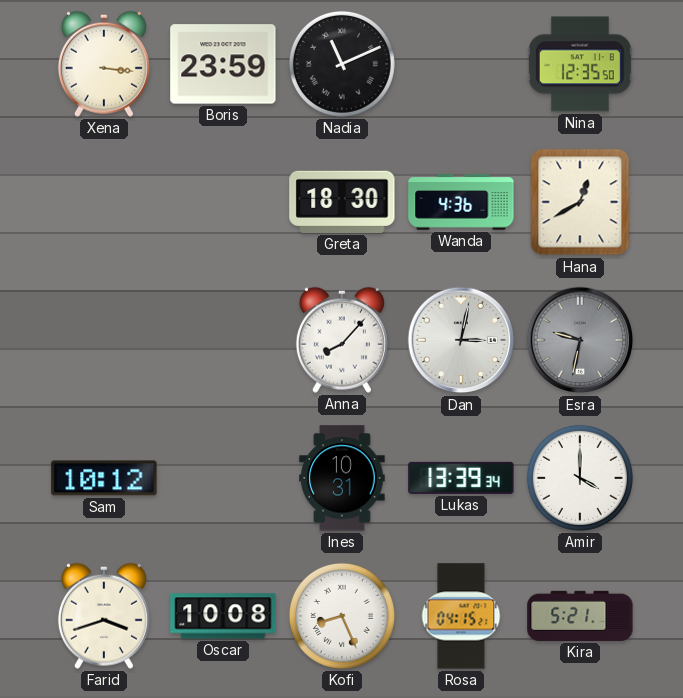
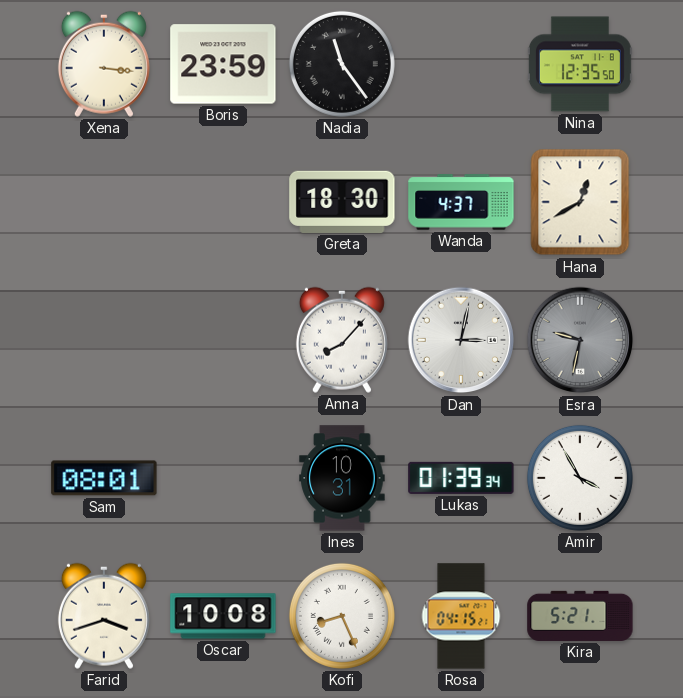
Nadia: 11:11 -> 11:24
Wanda: 4:36 -> 4:37
Sam: 10:12 -> 08:01
Lukas: 13:39 -> 01:39
Amir: 4:00 -> 3:55
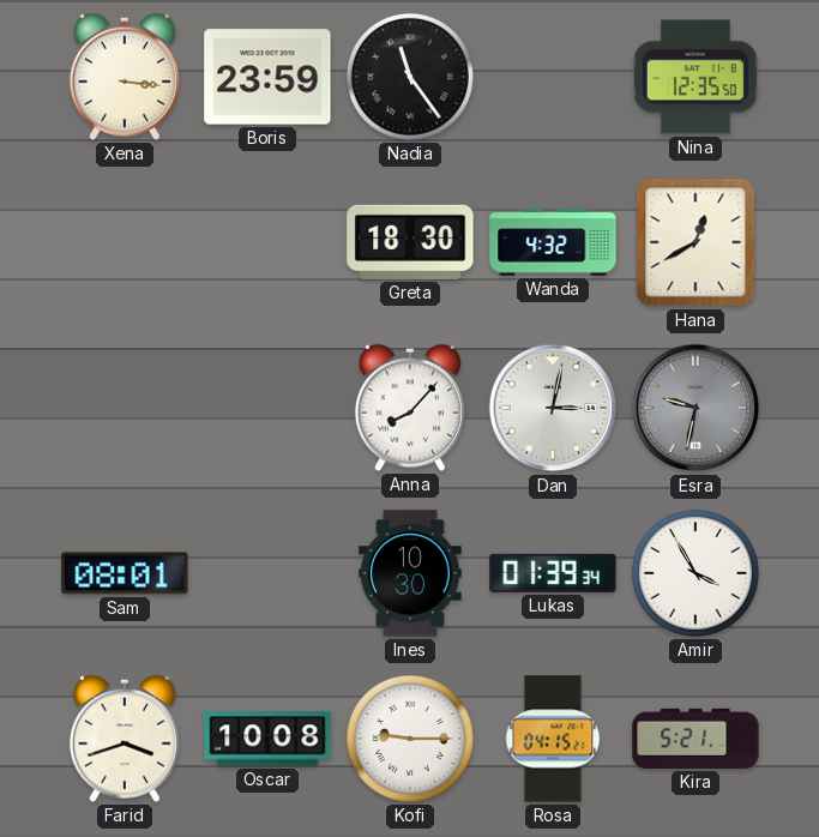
Wanda: 4:37 -> 4:32
Ines: 10:31 -> 10:30
Kofi: 8:26 -> 9:15
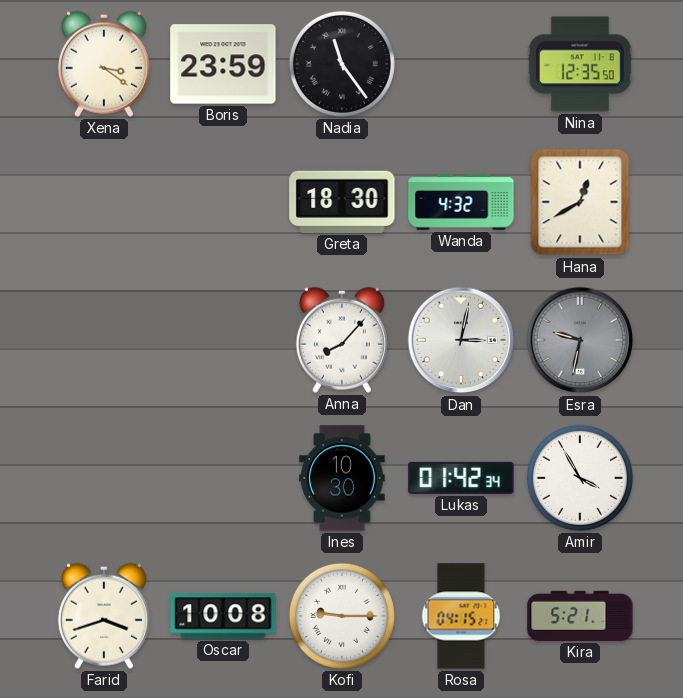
Xena: 3:16 -> 3:21
Sam: 08:01 -> none
Lukas: 01:39 -> 01:42
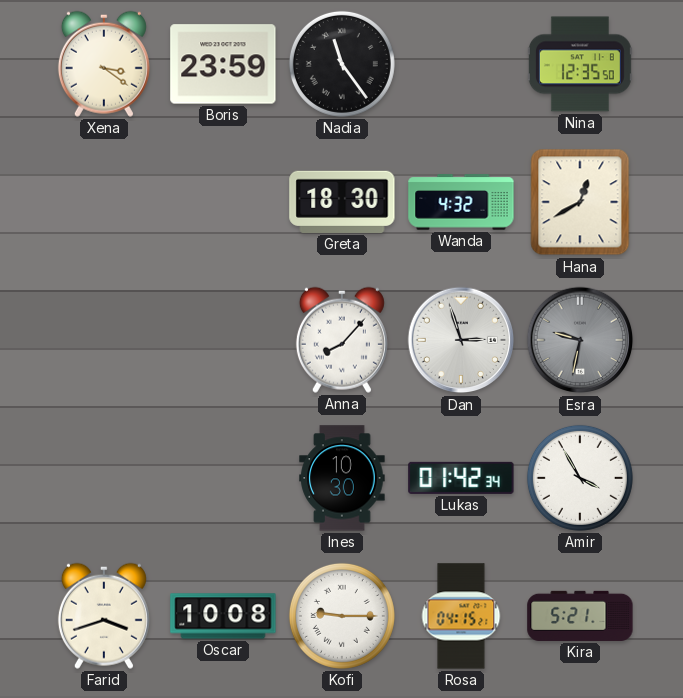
Dan: 3:02 -> 2:57
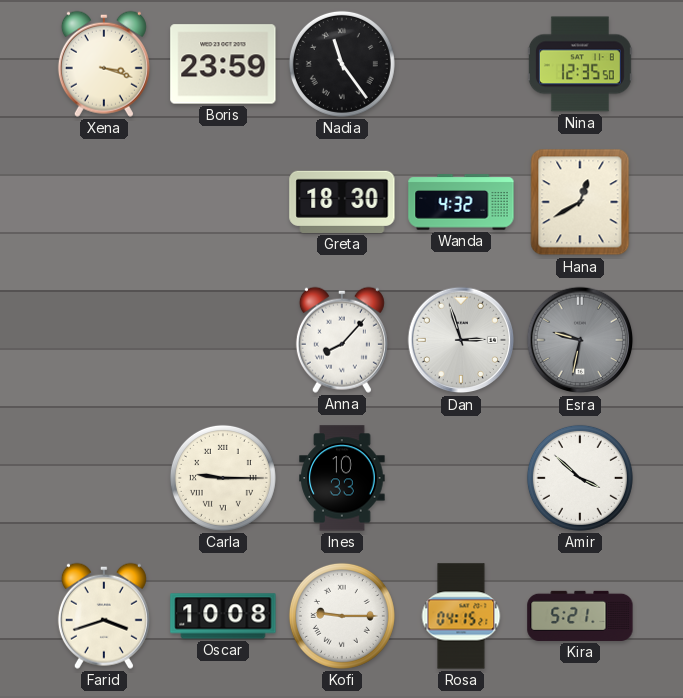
Xena: 3:21 -> 3:18
Carla: none -> 9:15
Ines: 10:30 -> 10:33
Lukas: 01:42 -> none
Amir: 3:55 -> 3:52
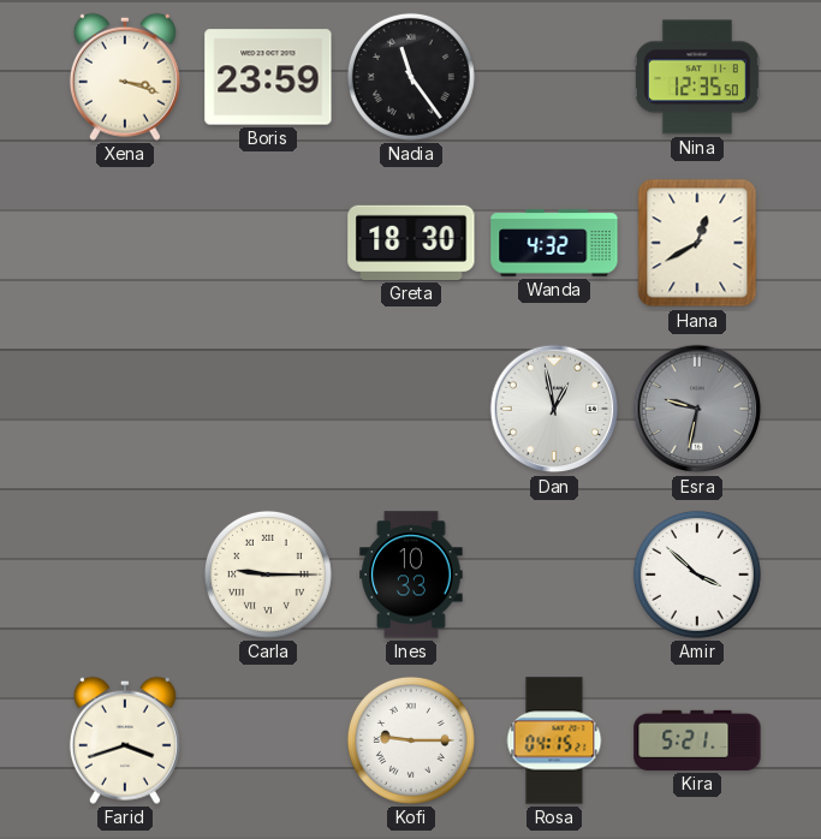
Anna: 8:07 -> none
Dan: 2:57 -> 12:58
Oscar: 10:08 -> none
